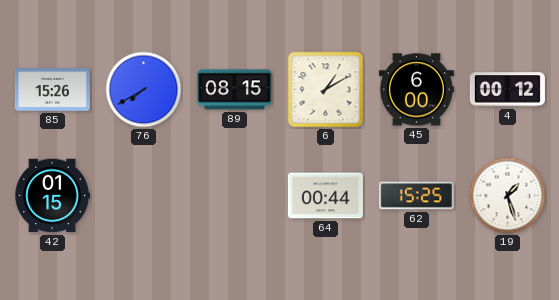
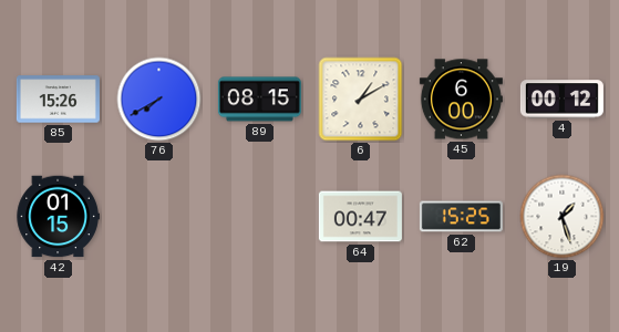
64: 00:44 -> 00:47
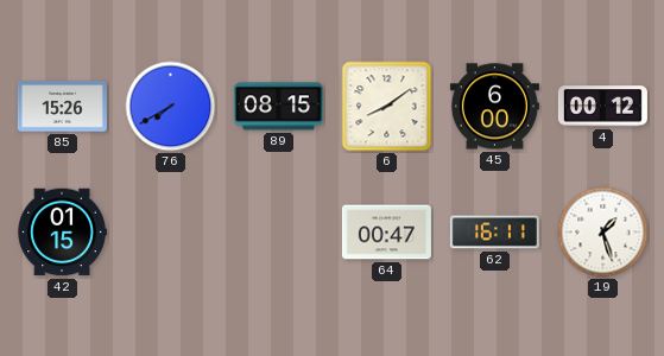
6: 1:10 -> 8:09
62: 15:25 -> 16:11
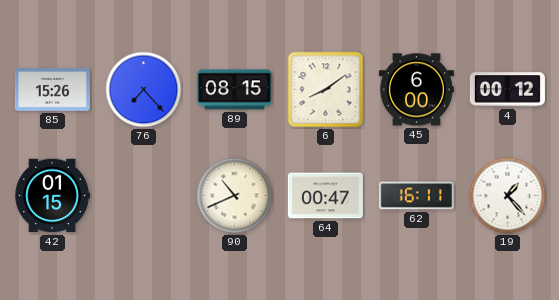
76: 7:40 -> 7:23
90: none -> 10:41
19: 1:27 -> 1:23
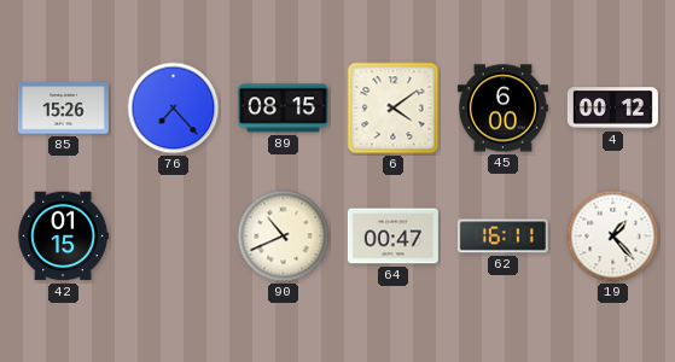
6: 8:09 -> 4:09
